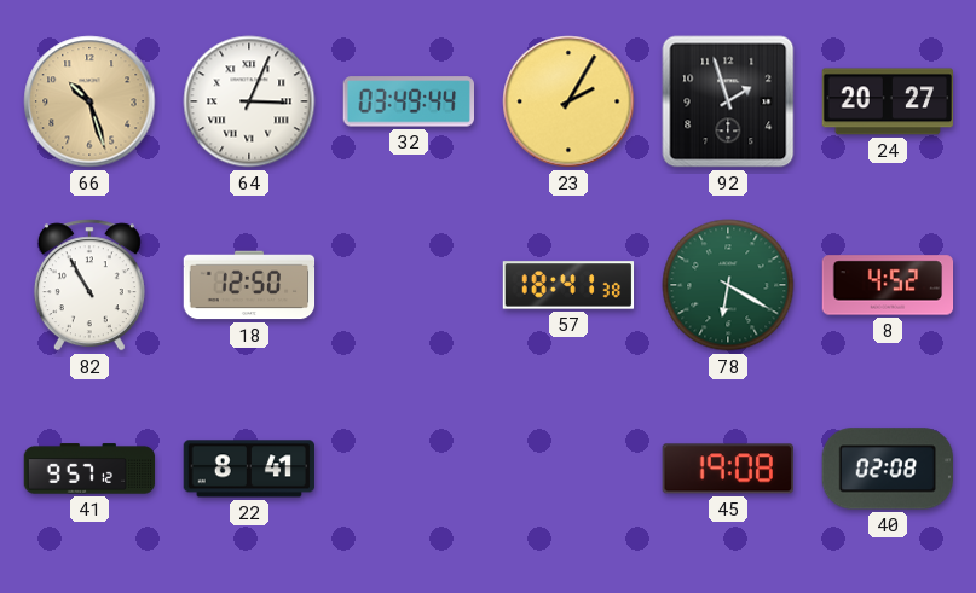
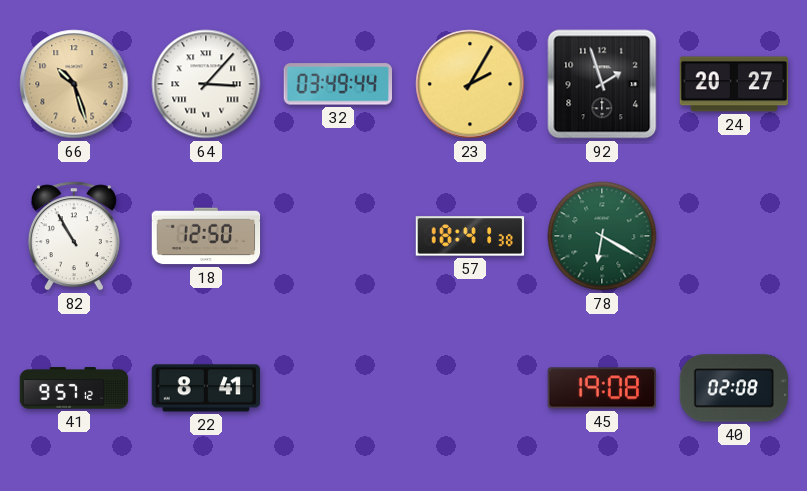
64: 3:04 -> 3:07
8: 4:52 -> none
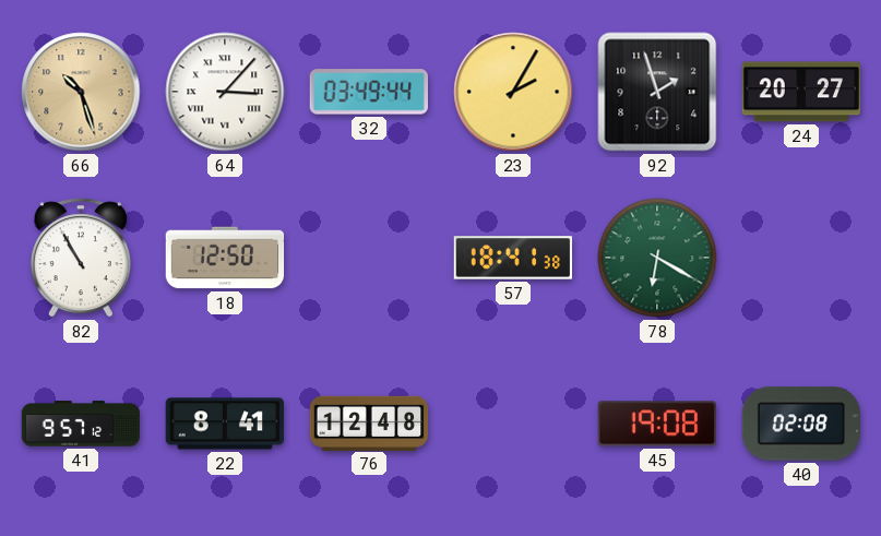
76: none -> 12:48
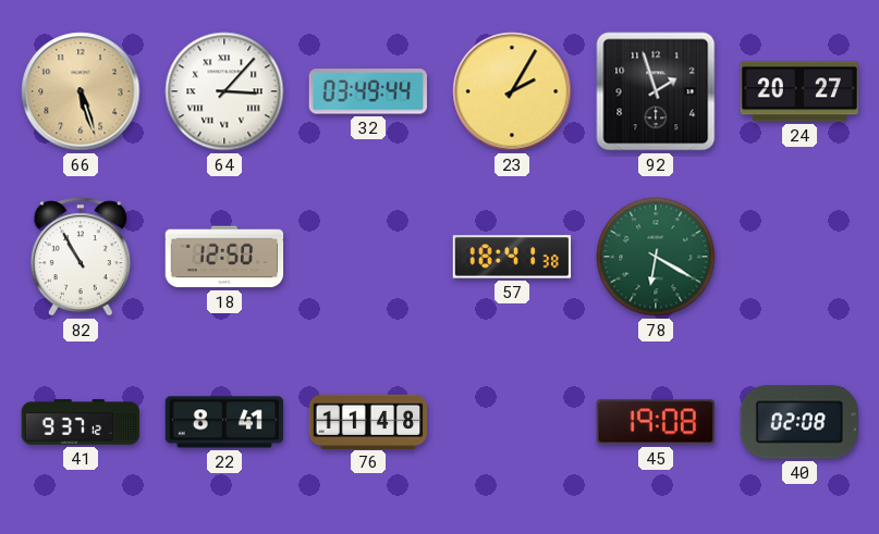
66: 10:27 -> 5:27
41: 9:57 -> 9:37
76: 12:48 -> 11:48
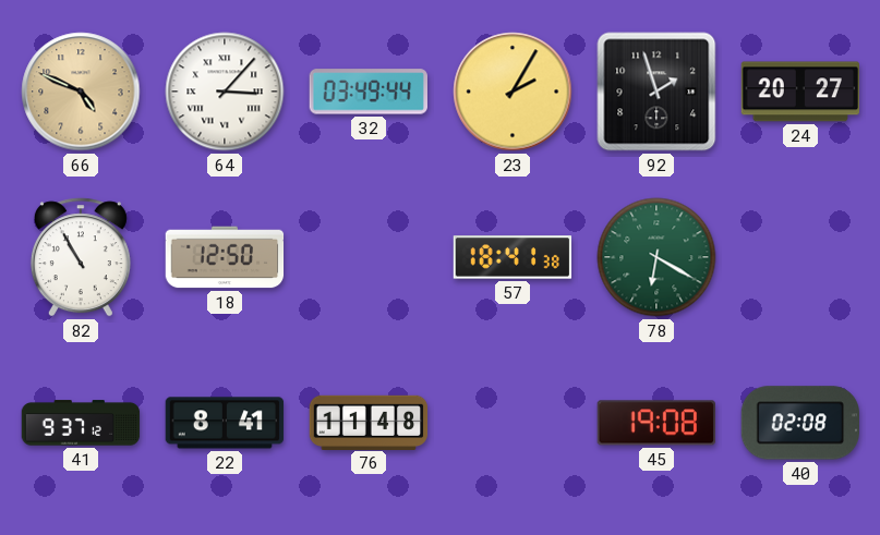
66: 5:27 -> 4:49
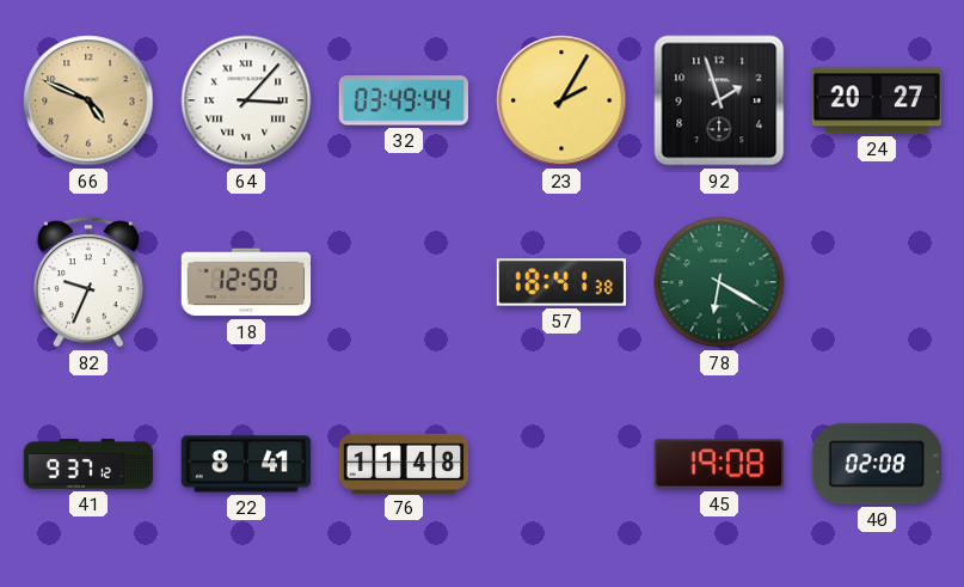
82: 10:55 -> 9:34
